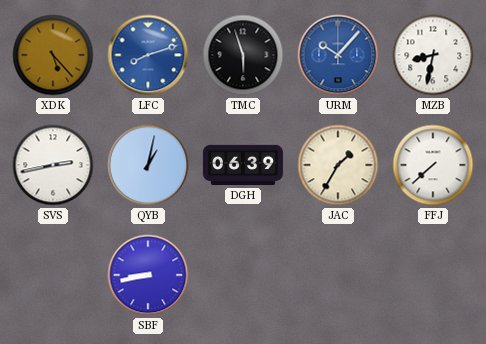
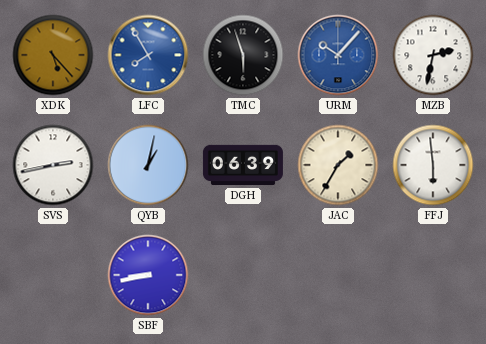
LFC: 8:12 -> 7:55
MZB: 8:32 -> 2:32
FFJ: 7:38 -> 5:59
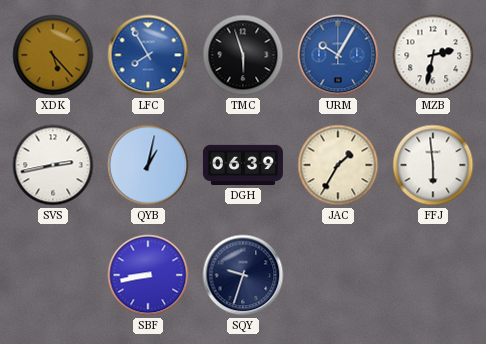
URM: 10:07 -> 10:05
SQY: none -> 9:33
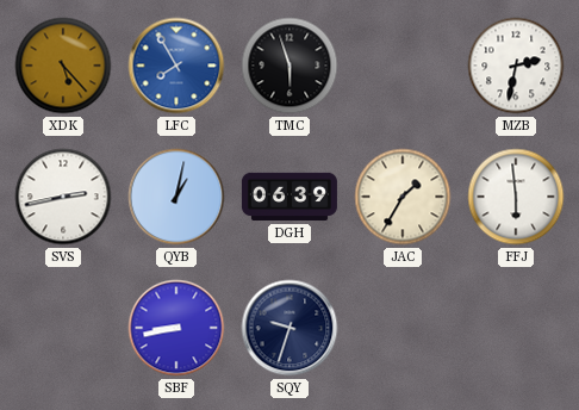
URM: 10:05 -> none
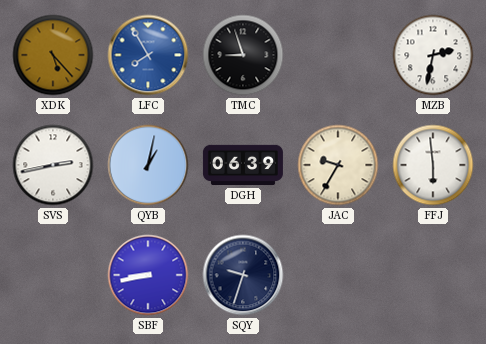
TMC: 5:57 -> 8:57
JAC: 1:35 -> 9:35
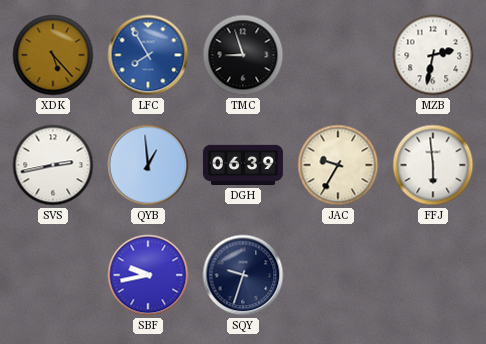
QYB: 1:02 -> 12:59
SBF: 8:43 -> 9:43
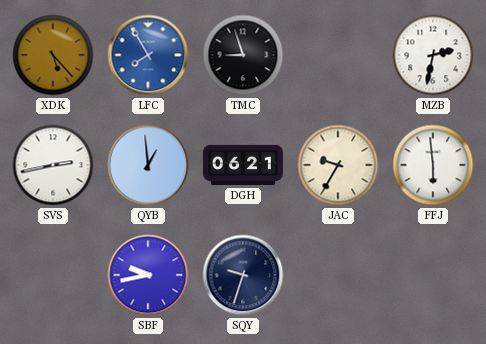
DGH: 06:39 -> 06:21
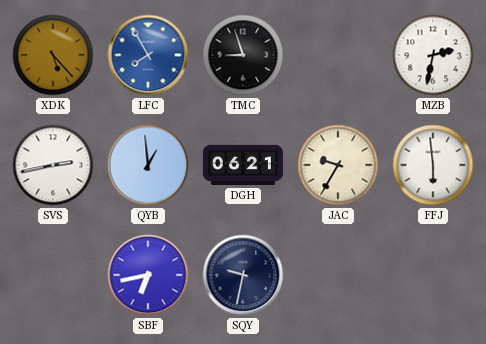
SBF: 9:43 -> 6:43
SQY: 9:33 -> 9:32
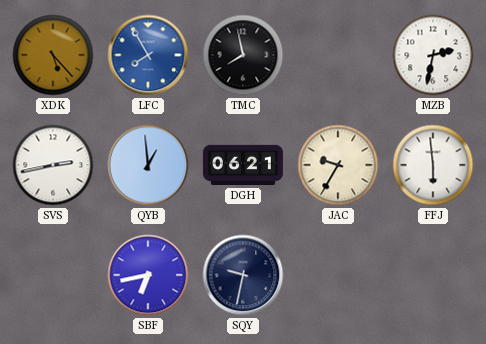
TMC: 8:57 -> 7:58
